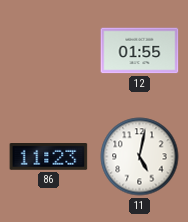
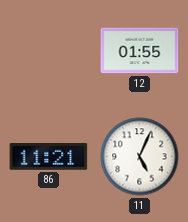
86: 11:23 -> 11:21
11: 5:02 -> 5:04
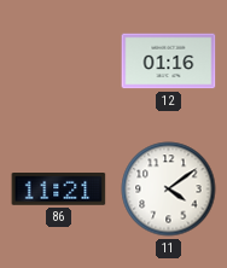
12: 01:55 -> 01:16
11: 5:04 -> 4:09
